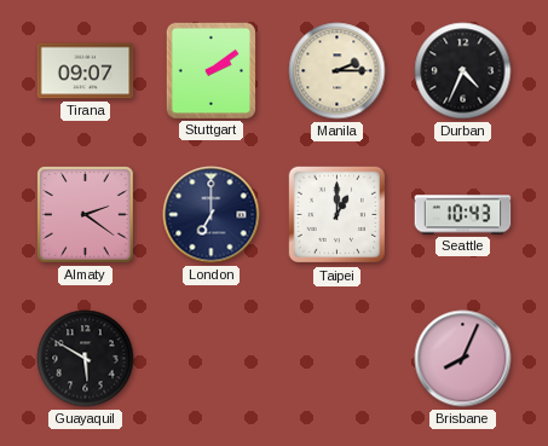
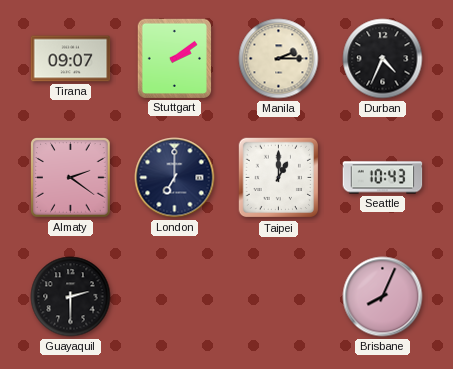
Guayaquil: 5:50 -> 2:30
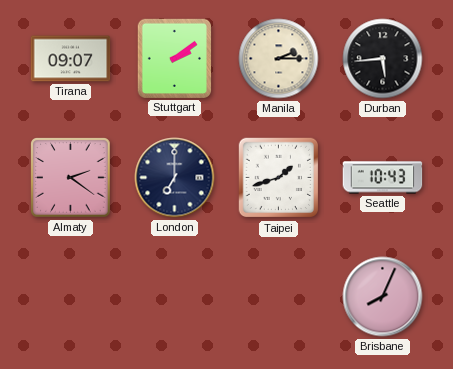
Durban: 4:34 -> 5:44
Taipei: 1:00 -> 1:42
Guayaquil: 2:30 -> none
